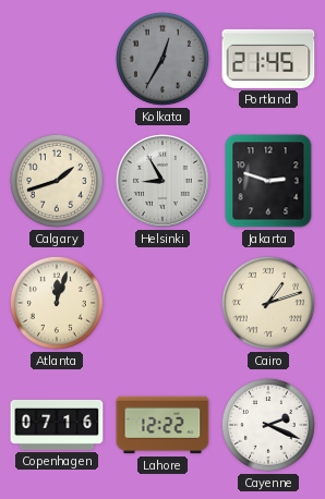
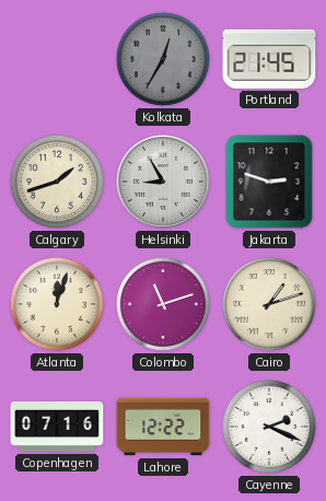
Colombo: none -> 11:12
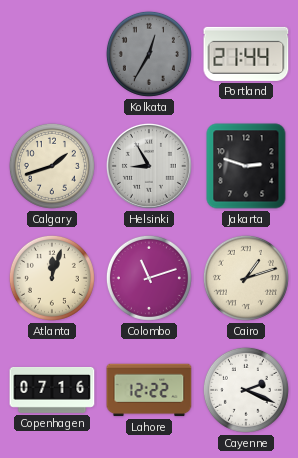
Portland: 21:45 -> 21:44
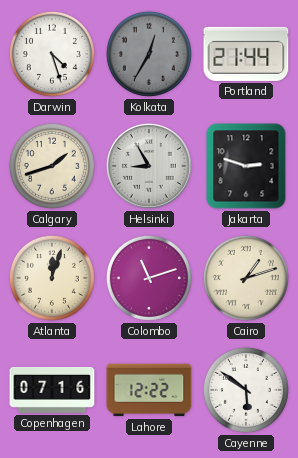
Darwin: none -> 4:27
Cayenne: 2:19 -> 5:51
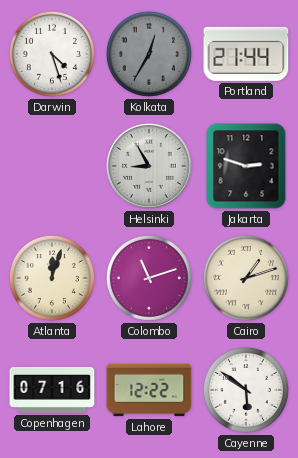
Calgary: 1:42 -> none
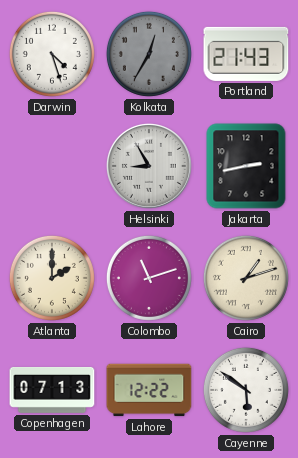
Portland: 21:44 -> 21:43
Jakarta: 2:48 -> 2:43
Atlanta: 12:03 -> 2:00
Copenhagen: 07:16 -> 07:13
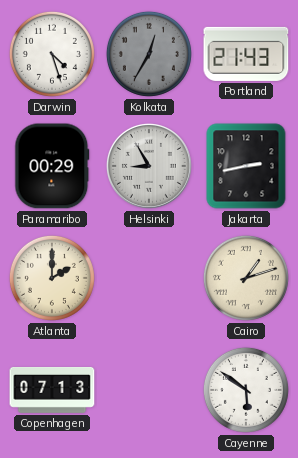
Paramaribo: none -> 00:29
Colombo: 11:12 -> none
Lahore: 12:22 -> none
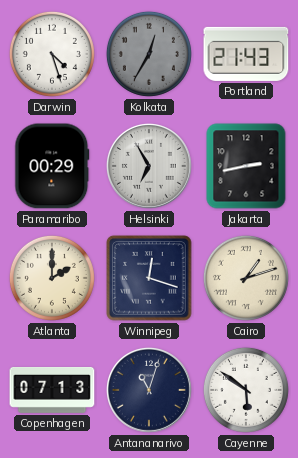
Helsinki: 8:55 -> 6:55
Winnipeg: none -> 12:18
Antananarivo: none -> 11:03
